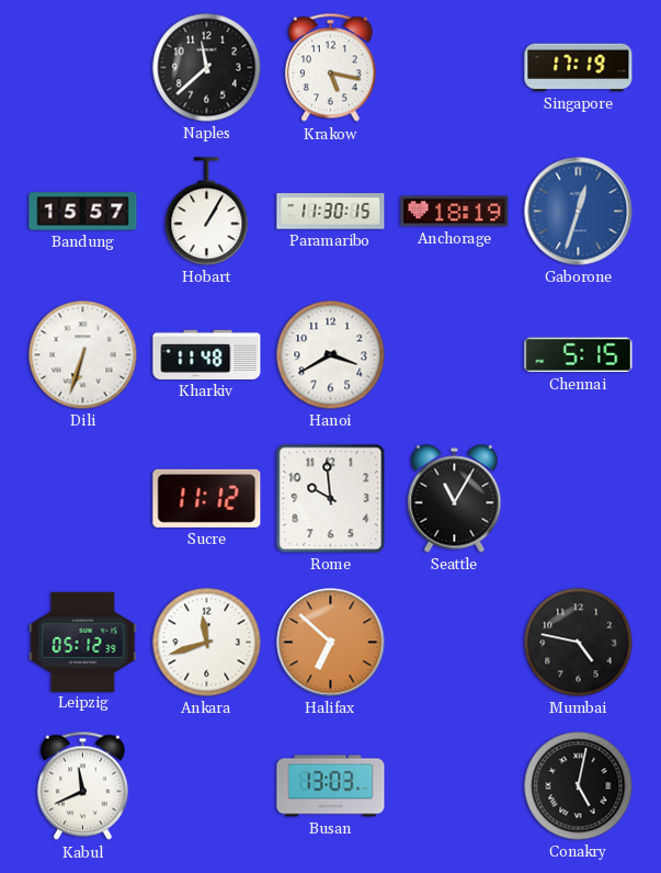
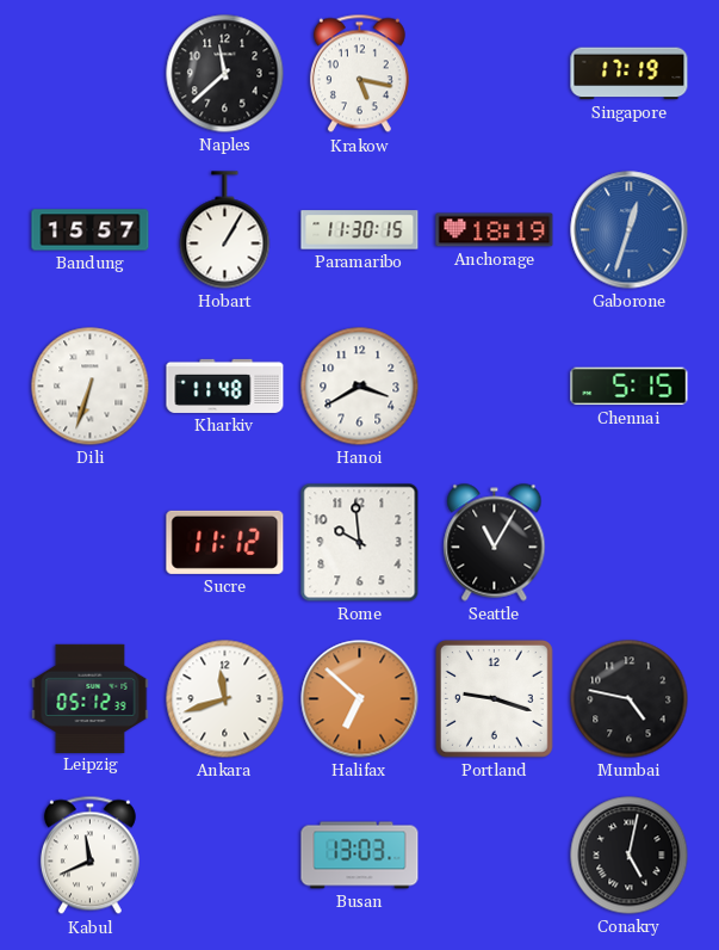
Portland: none -> 9:18
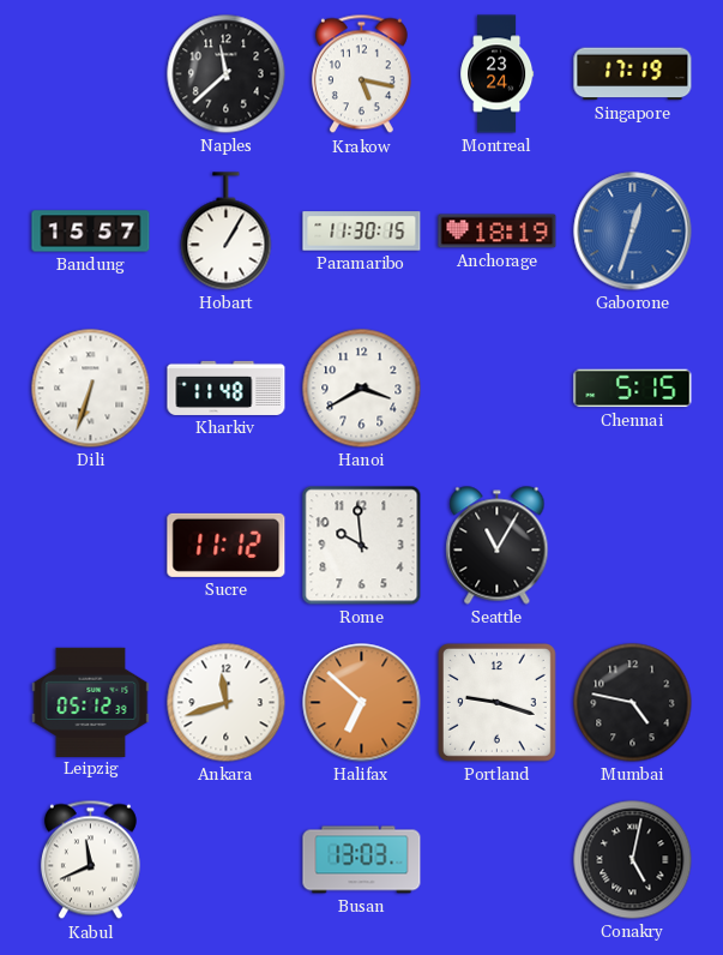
Montreal: none -> 23:24
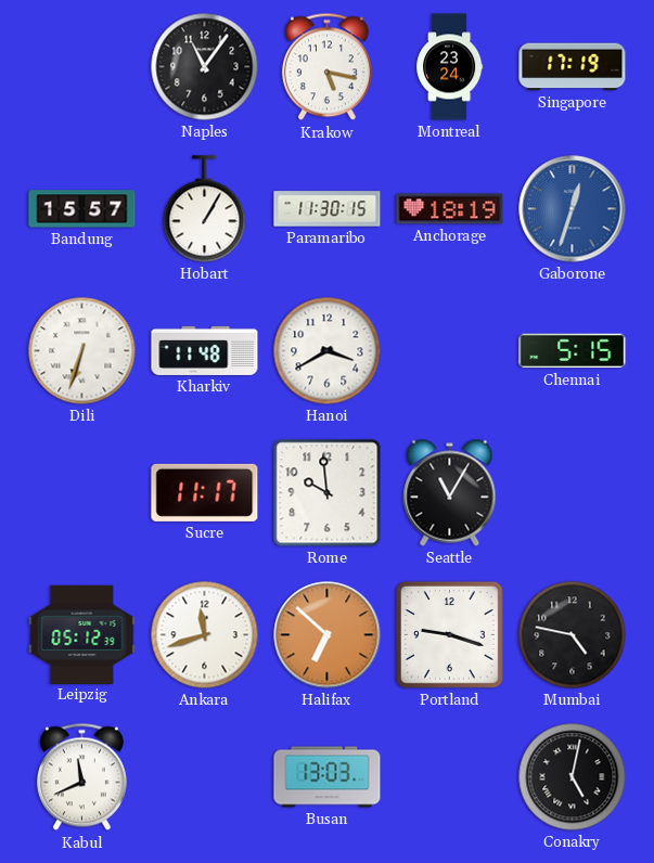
Naples: 11:38 -> 11:06
Sucre: 11:12 -> 11:17
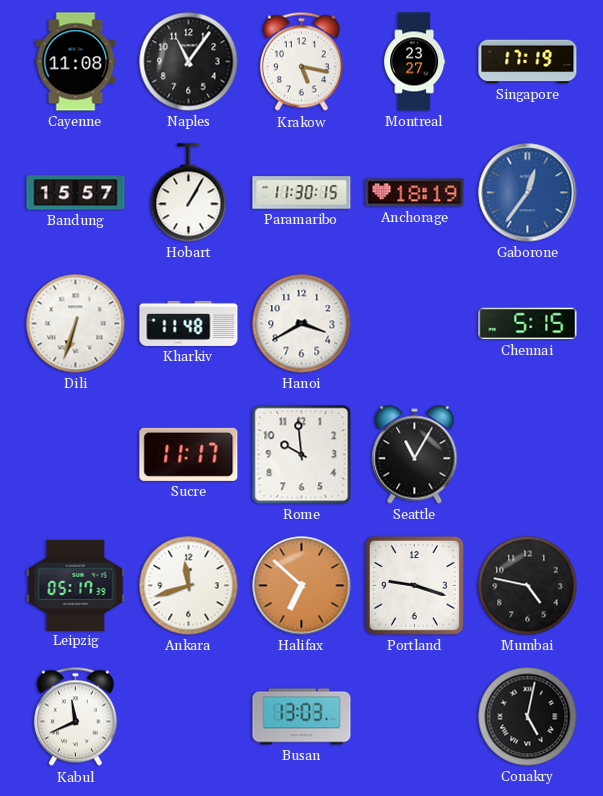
Cayenne: none -> 11:08
Montreal: 23:24 -> 23:27
Gaborone: 12:33 -> 12:36
Leipzig: 05:12 -> 05:17
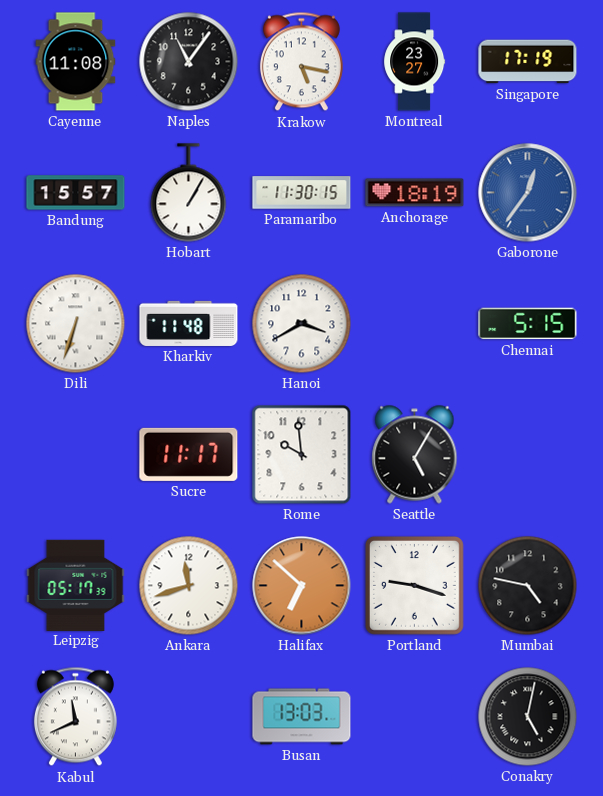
Seattle: 11:05 -> 5:05
